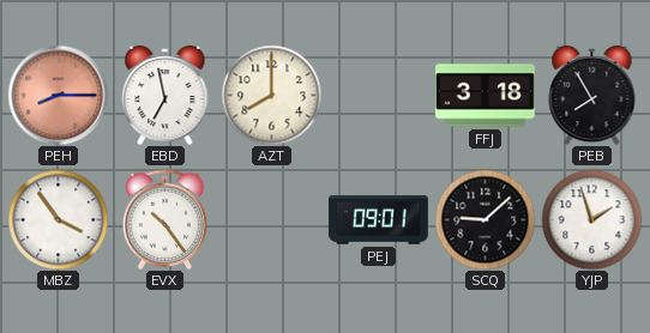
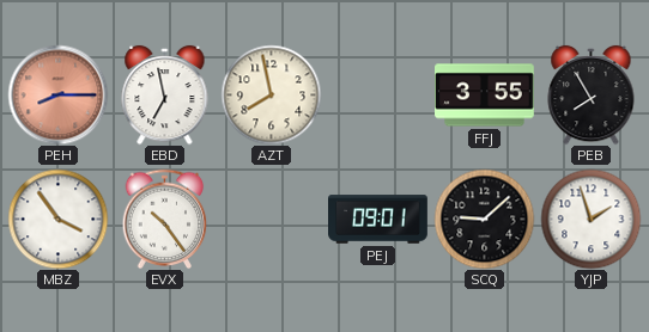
AZT: 8:00 -> 7:58
FFJ: 3:18 -> 3:55
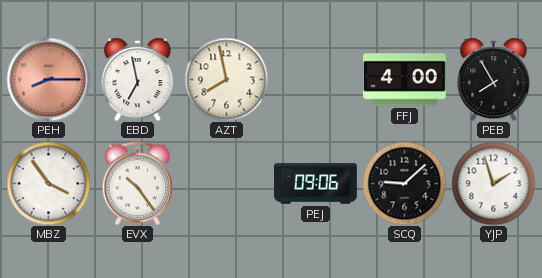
FFJ: 3:55 -> 4:00
PEJ: 09:01 -> 09:06
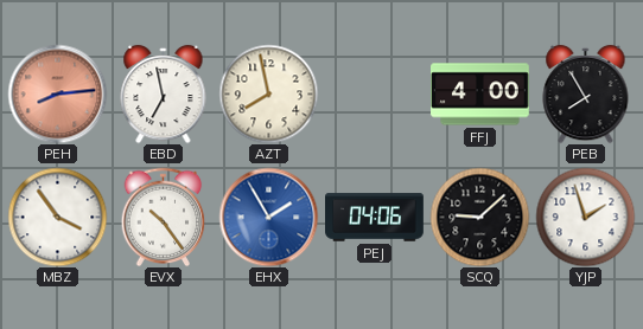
PEH: 8:15 -> 8:14
EHX: none -> 1:55
PEJ: 09:06 -> 04:06
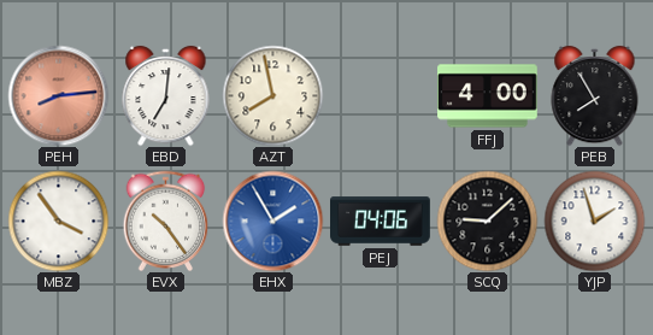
EBD: 6:58 -> 7:01
